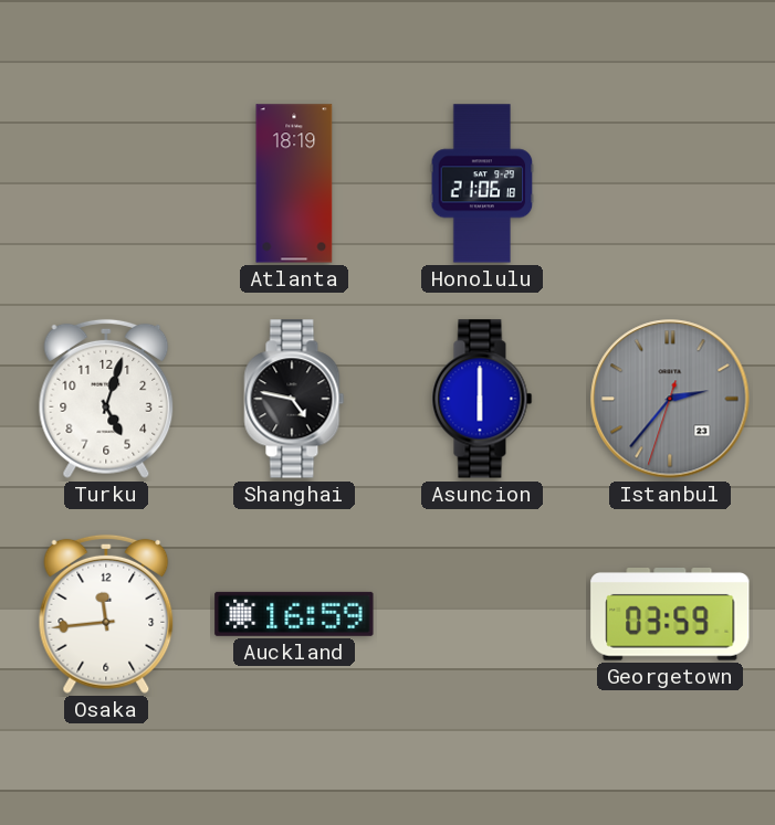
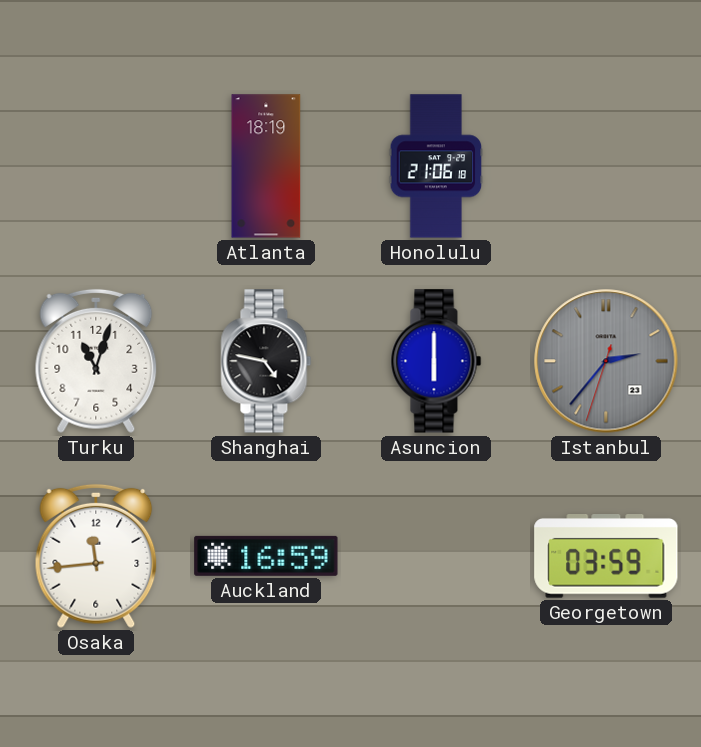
Turku: 5:03 -> 11:03
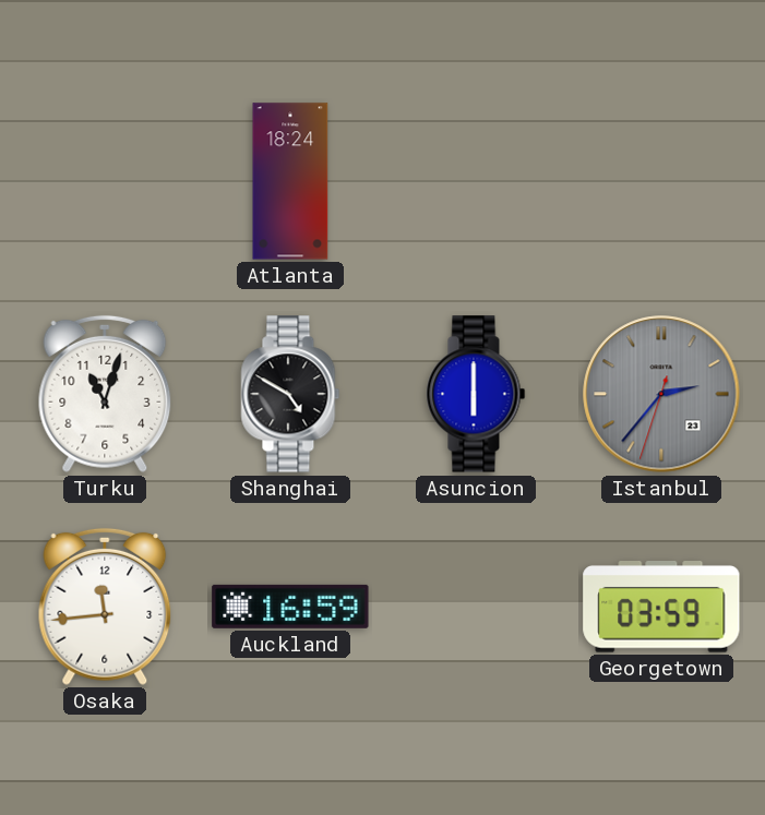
Atlanta: 18:19 -> 18:24
Honolulu: 21:06 -> none
Shanghai: 4:47 -> 4:50
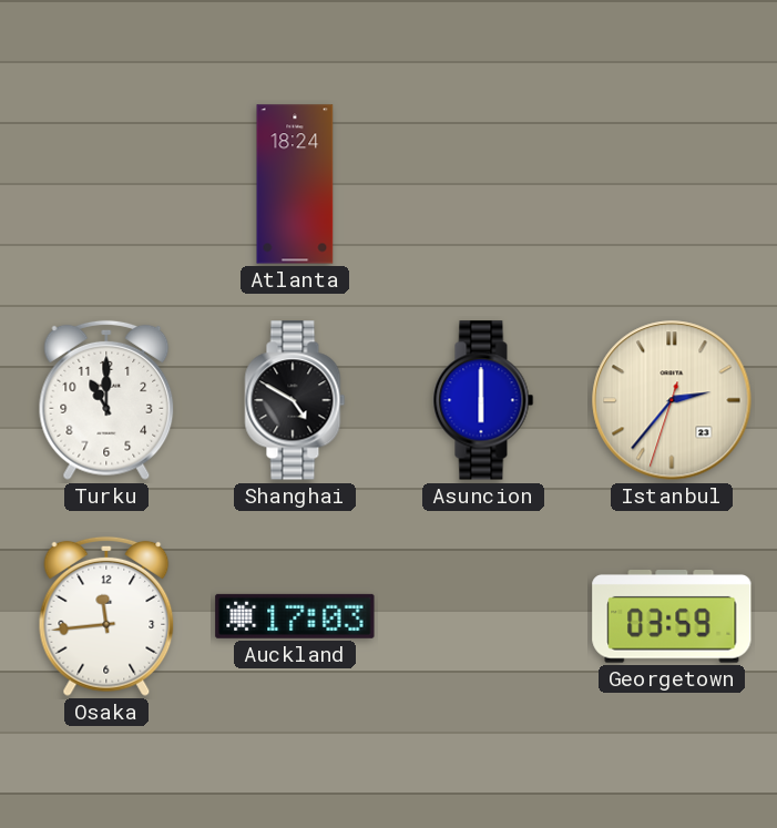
Turku: 11:03 -> 11:00
Istanbul dial: grey -> cream
Auckland: 16:59 -> 17:03
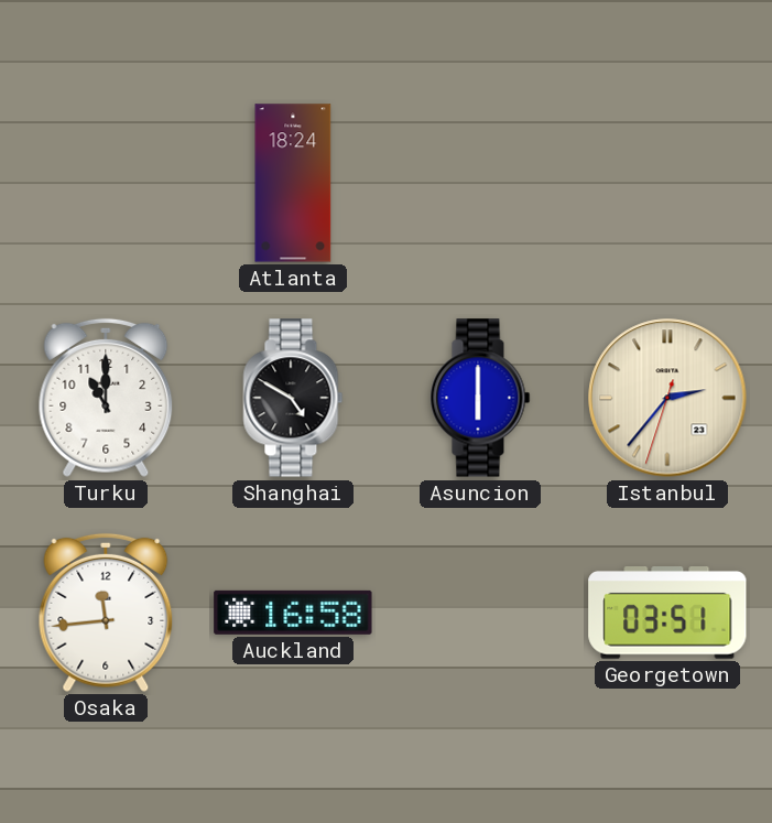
Auckland: 17:03 -> 16:58
Georgetown: 03:59 -> 03:51
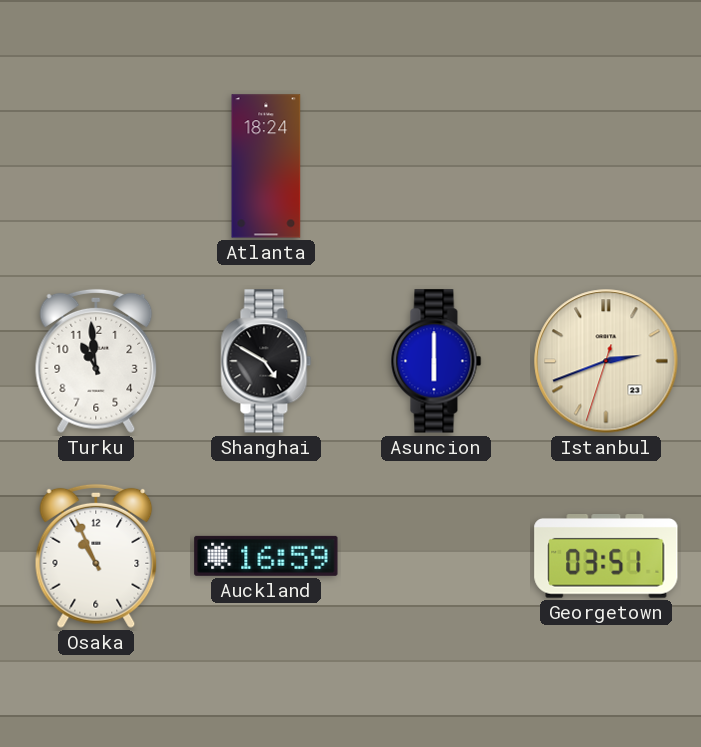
Turku: 11:00 -> 10:59
Istanbul: 2:36 -> 2:41
Osaka: 11:44 -> 10:56
Auckland: 16:58 -> 16:59
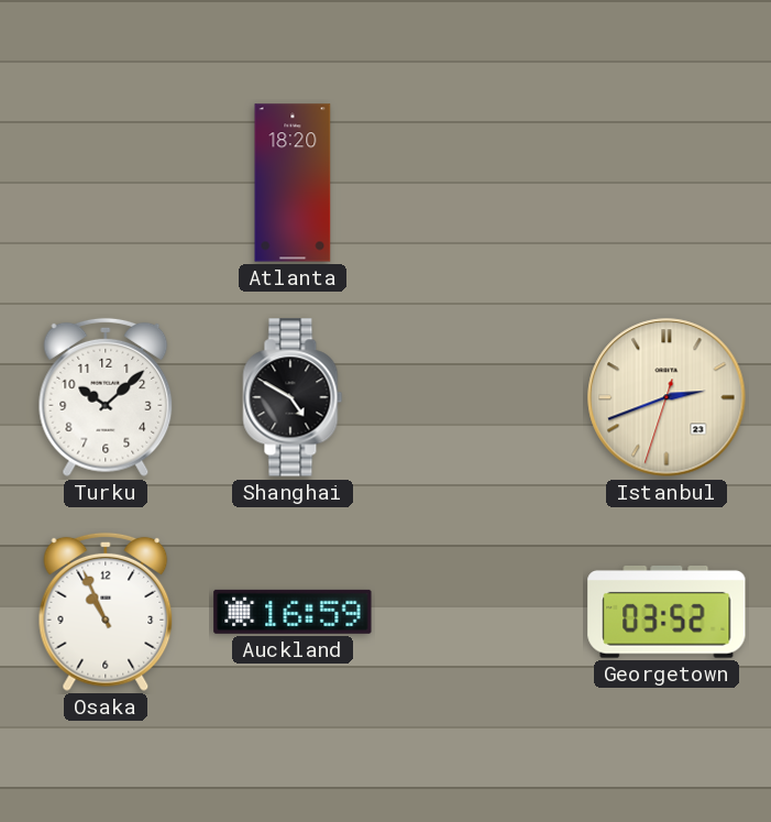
Atlanta: 18:24 -> 18:20
Turku: 10:59 -> 10:08
Asuncion: 6:00 -> none
Georgetown: 03:51 -> 03:52
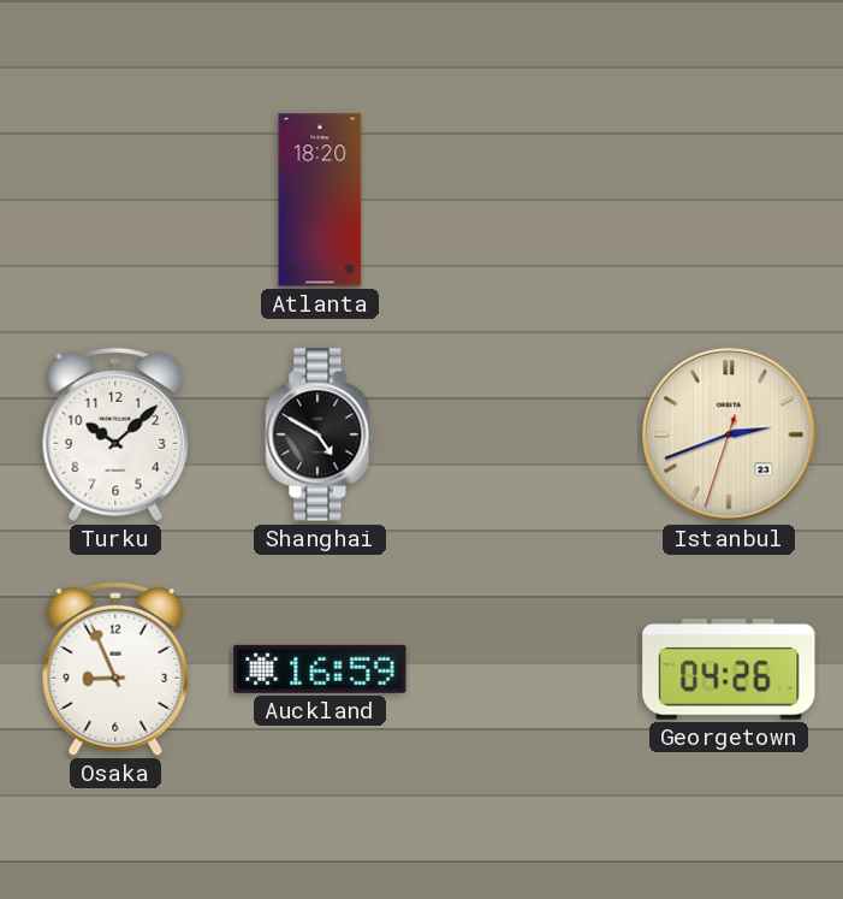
Osaka: 10:56 -> 8:56
Georgetown: 03:52 -> 04:26
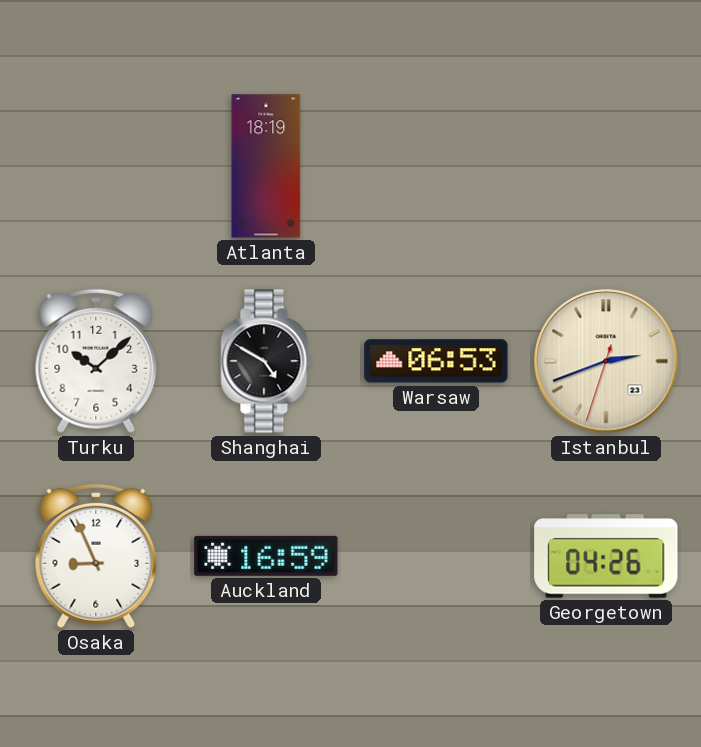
Atlanta: 18:20 -> 18:19
Warsaw: none -> 06:53
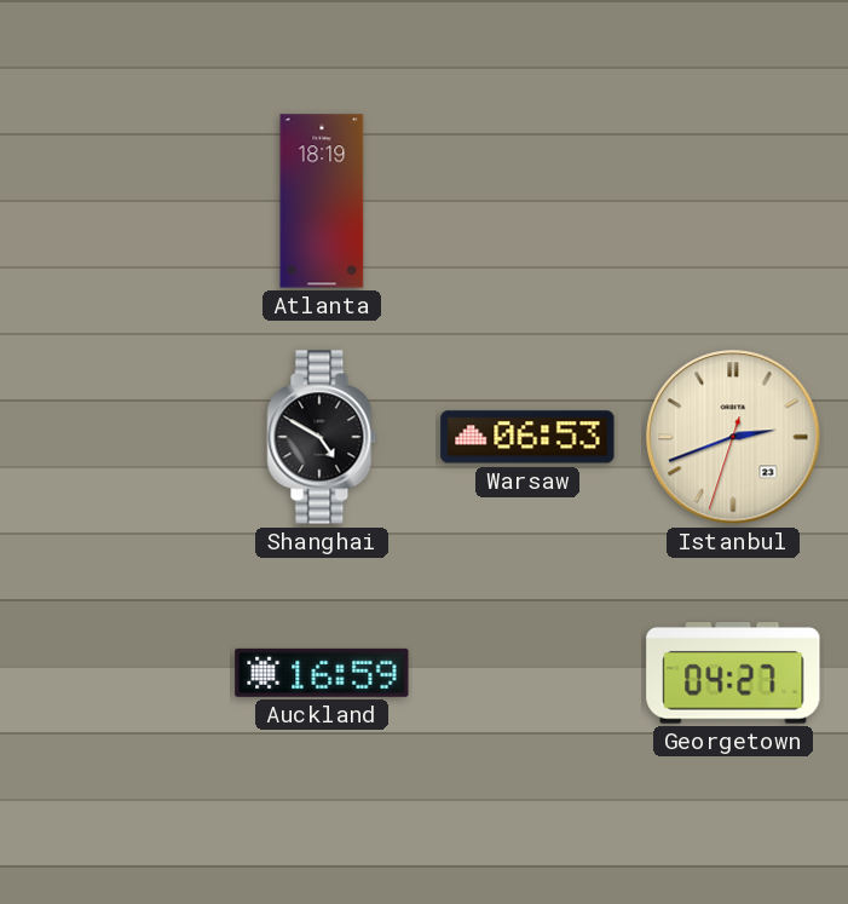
Turku: 10:08 -> none
Osaka: 8:56 -> none
Georgetown: 04:26 -> 04:27
